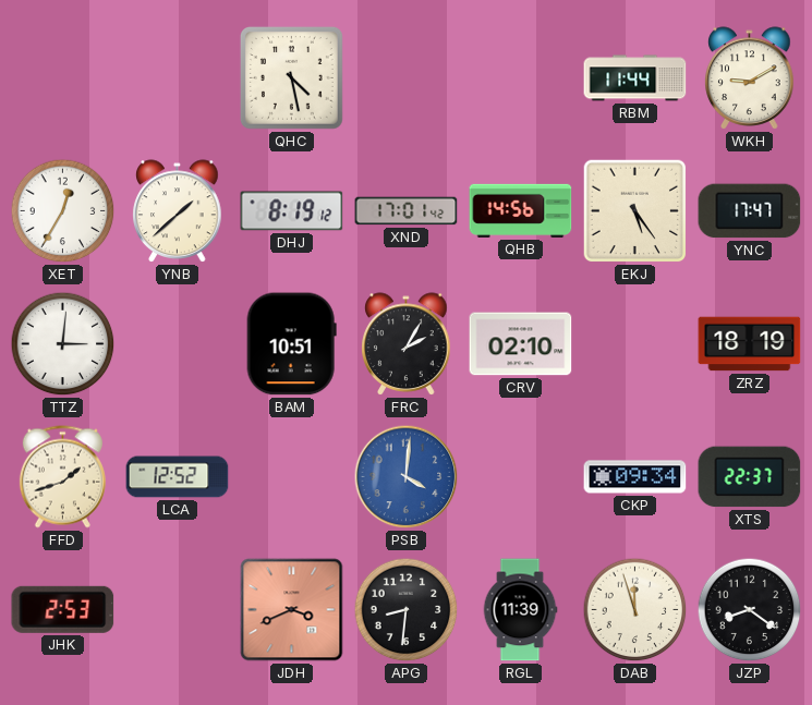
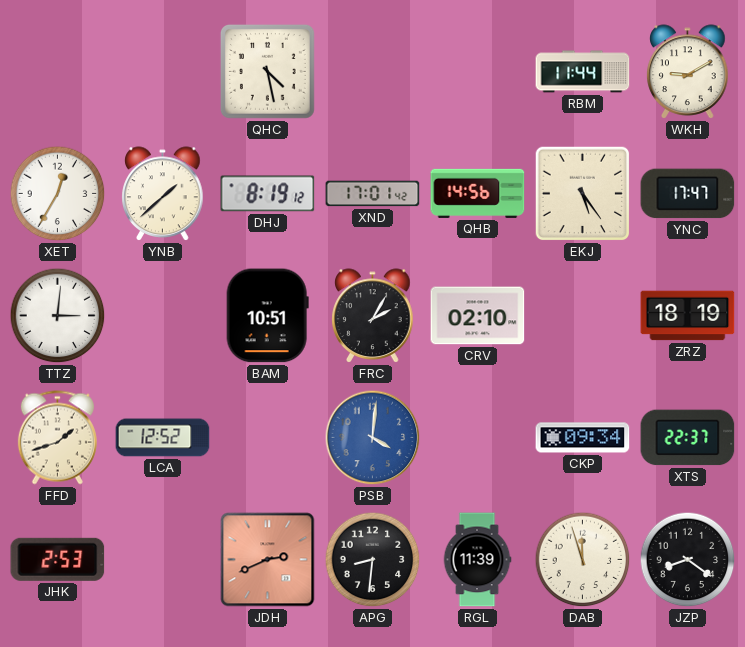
JDH: 3:41 -> 2:41
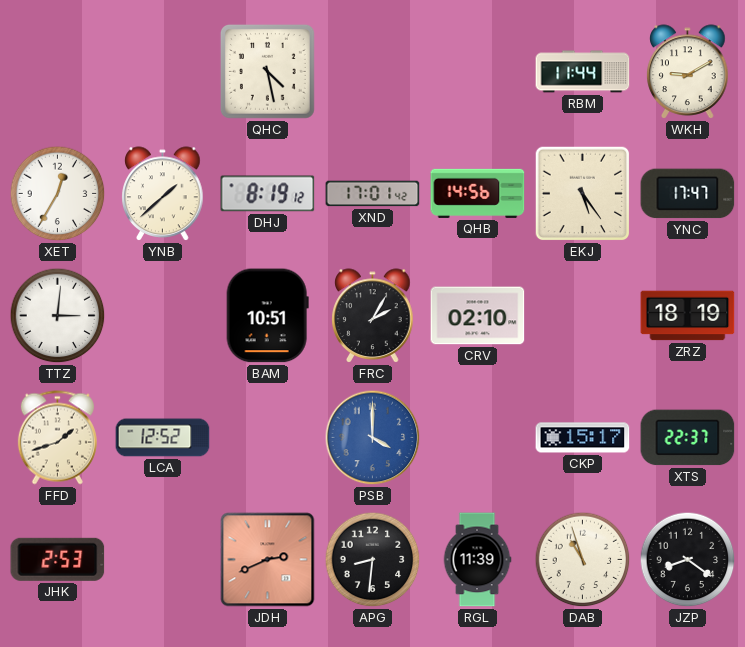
PSB: 4:01 -> 4:00
CKP: 09:34 -> 15:17
DAB: 11:57 -> 10:57
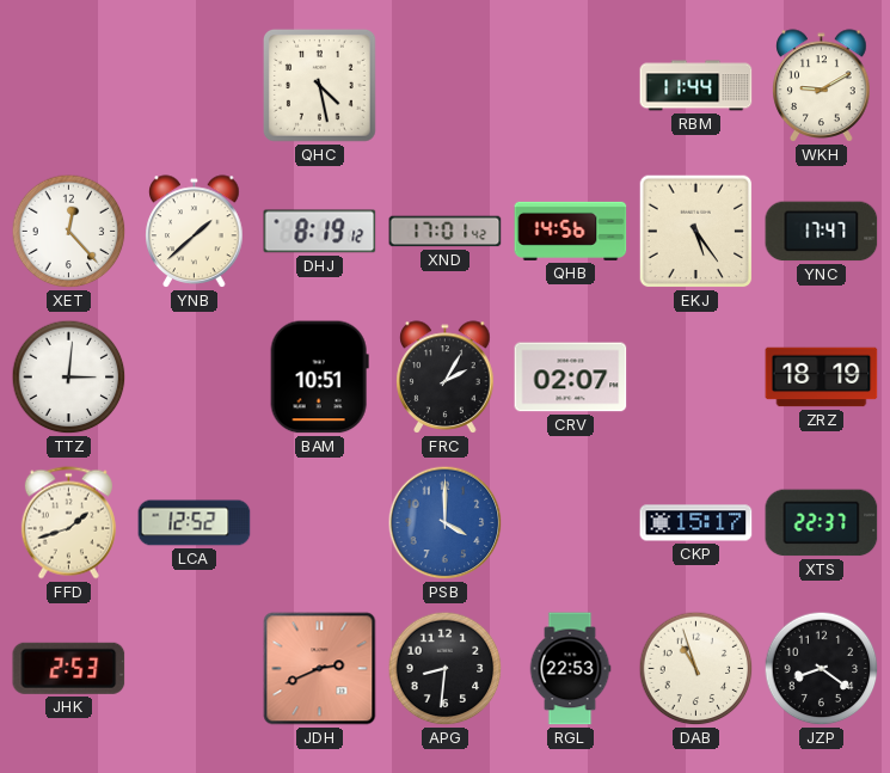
XET: 12:35 -> 12:23
CRV: 02:10 -> 02:07
RGL: 11:39 -> 22:53
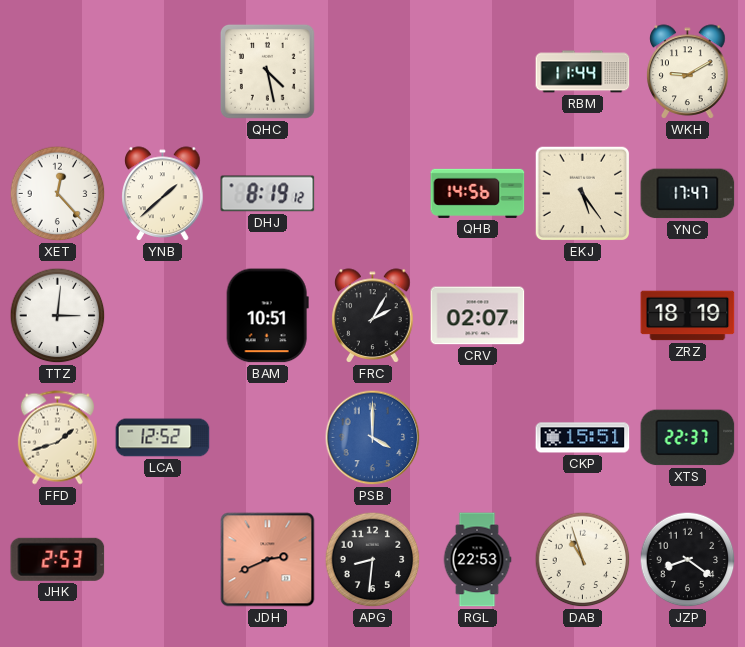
XND: 17:01 -> none
CKP: 15:17 -> 15:51
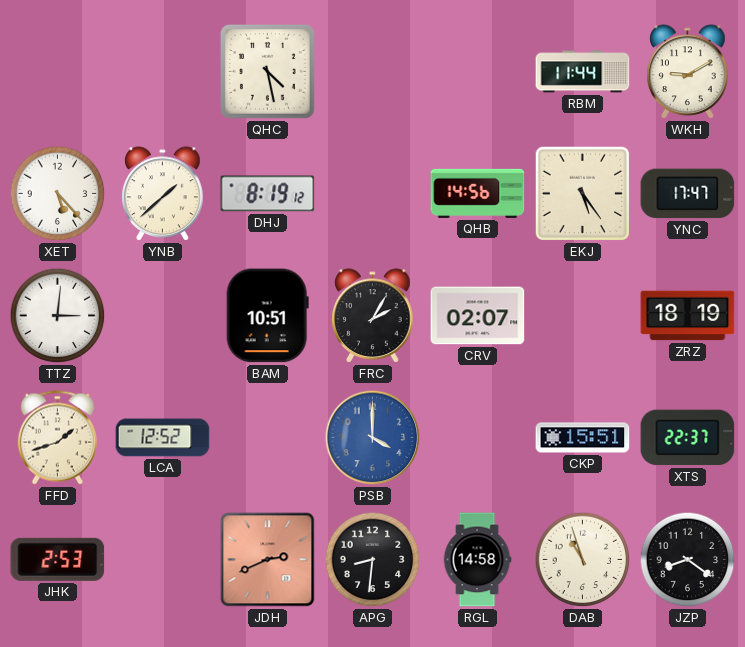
XET: 12:23 -> 5:23
RGL: 22:53 -> 14:58
